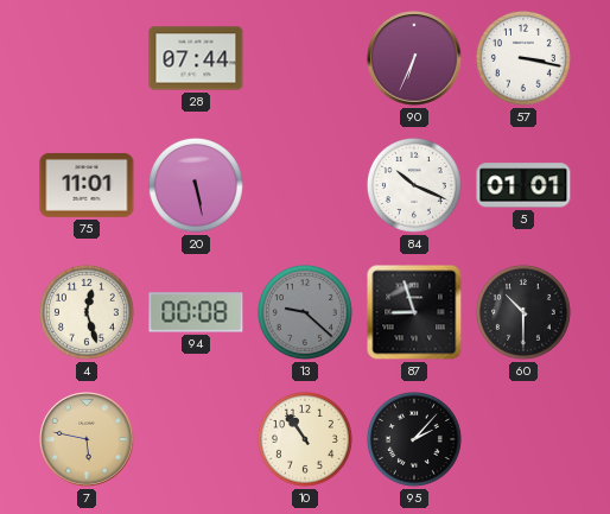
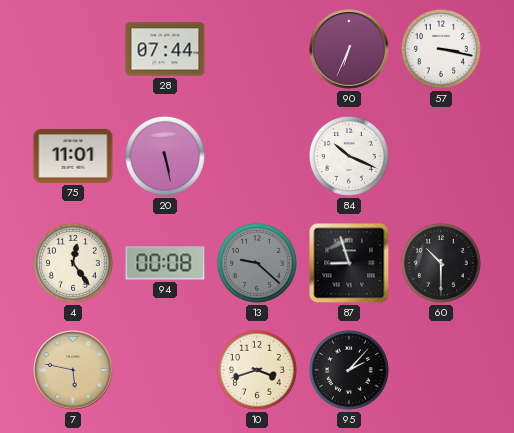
5: 01:01 -> none
4: 12:27 -> 12:24
10: 10:54 -> 3:42
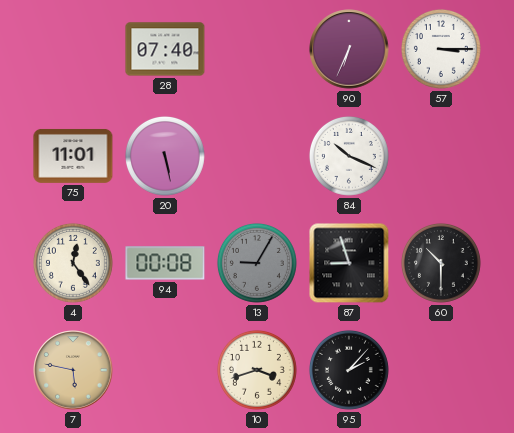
28: 07:44 -> 07:40
57: 3:17 -> 3:15
13: 9:22 -> 9:05
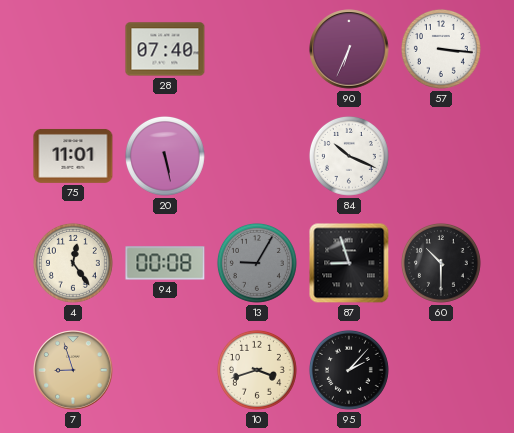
57: 3:15 -> 3:16
7: 5:47 -> 8:57
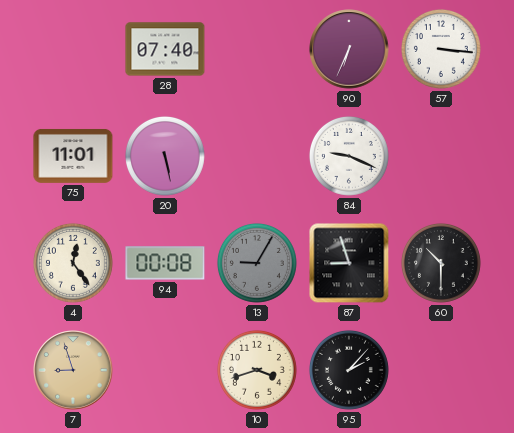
84: 10:19 -> 9:19
